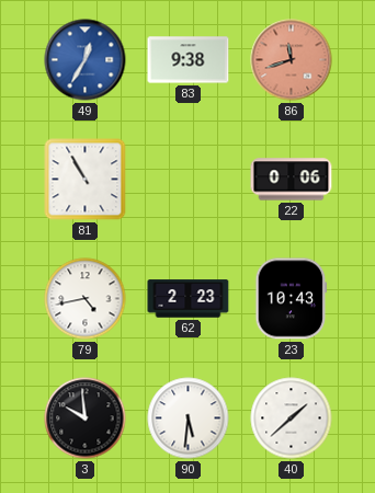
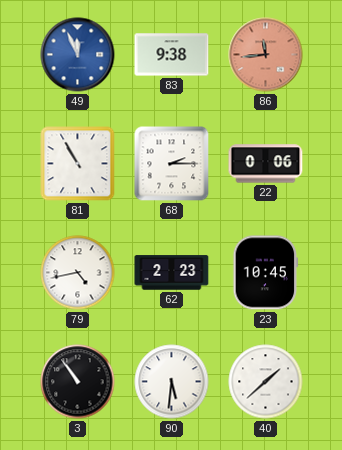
49: 12:35 -> 11:56
86: 11:42 -> 11:44
68: none -> 2:15
23: 10:43 -> 10:45
3: 9:59 -> 10:54
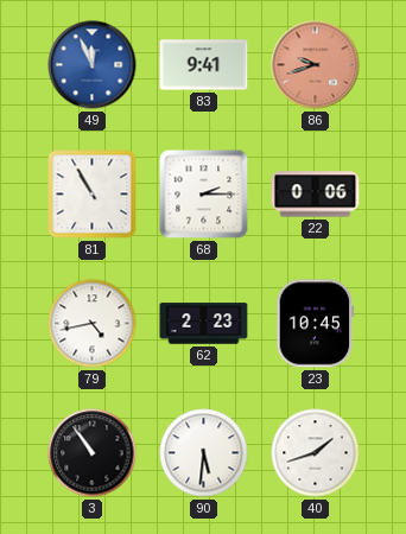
83: 9:38 -> 9:41
86: 11:44 -> 9:42
40: 1:38 -> 1:42
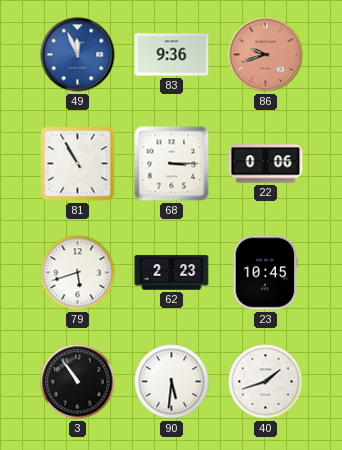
83: 9:41 -> 9:36
68: 2:15 -> 3:15
79: 4:43 -> 5:42
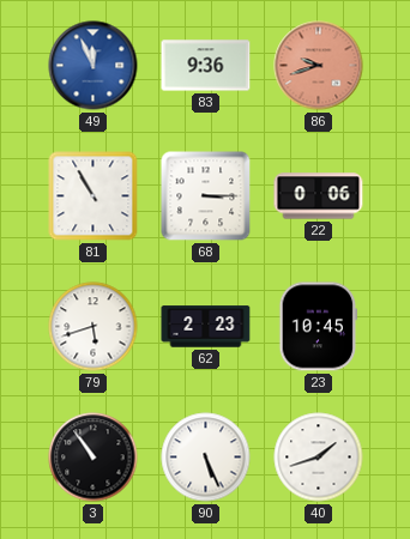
90: 5:31 -> 5:26
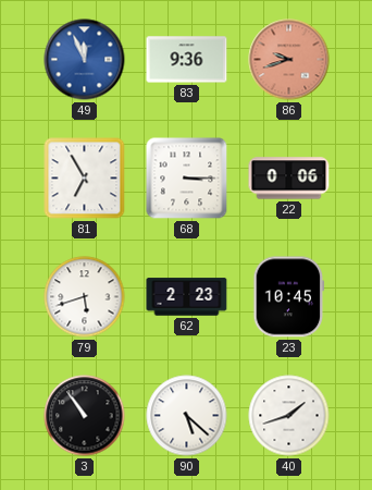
81: 10:55 -> 6:55
90: 5:26 -> 5:22
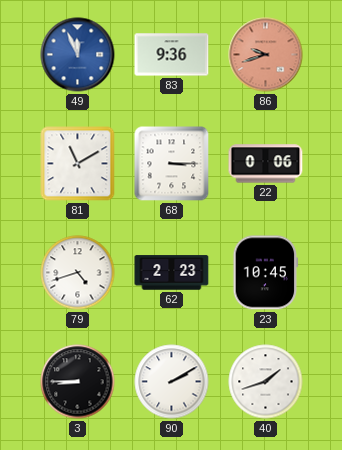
81: 6:55 -> 11:10
79: 5:42 -> 4:42
3: 10:54 -> 8:45
90: 5:22 -> 2:10
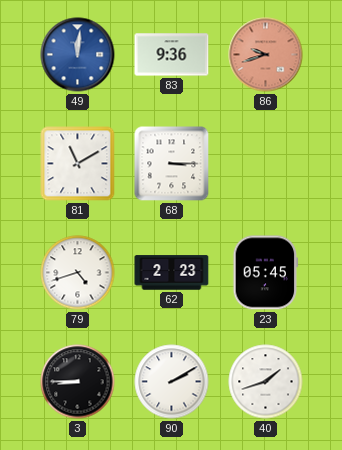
49: 11:56 -> 12:01
22: 0:06 -> none
23: 10:45 -> 05:45
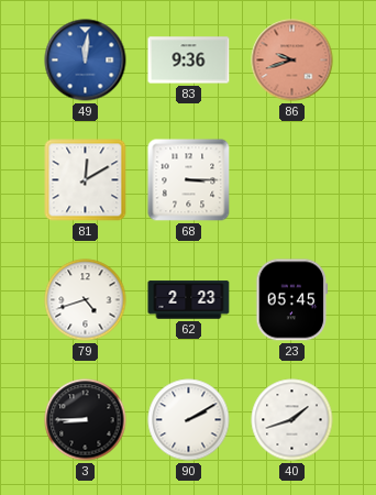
81: 11:10 -> 12:10
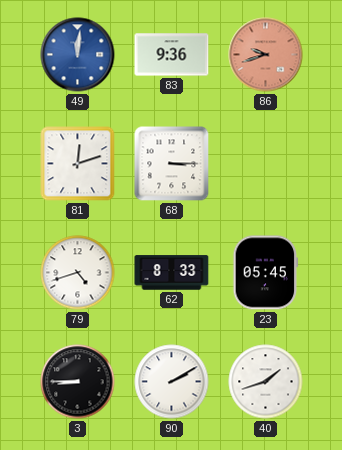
81: 12:10 -> 12:12
62: 2:23 -> 8:33
